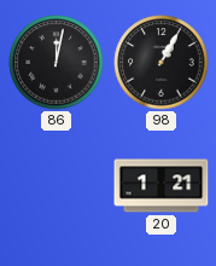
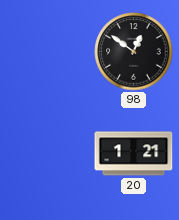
86: 12:02 -> none
98: 1:05 -> 12:51
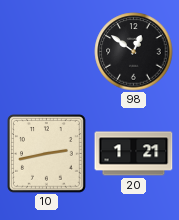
10: none -> 2:43
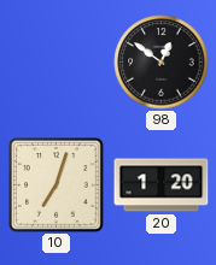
10: 2:43 -> 7:03
20: 1:21 -> 1:20
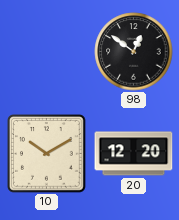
10: 7:03 -> 10:10
20: 1:20 -> 12:20
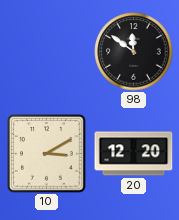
98: 12:51 -> 11:51
10: 10:10 -> 3:10
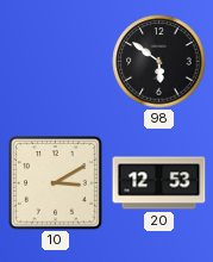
98: 11:51 -> 5:51
20: 12:20 -> 12:53
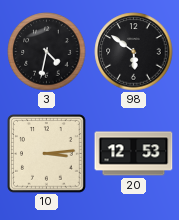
3: none -> 4:32
10: 3:10 -> 3:14
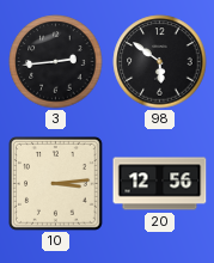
3: 4:32 -> 2:44
20: 12:53 -> 12:56
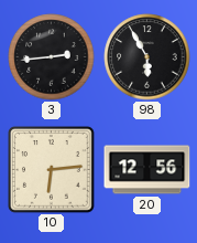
98: 5:51 -> 5:55
10: 3:14 -> 6:14
